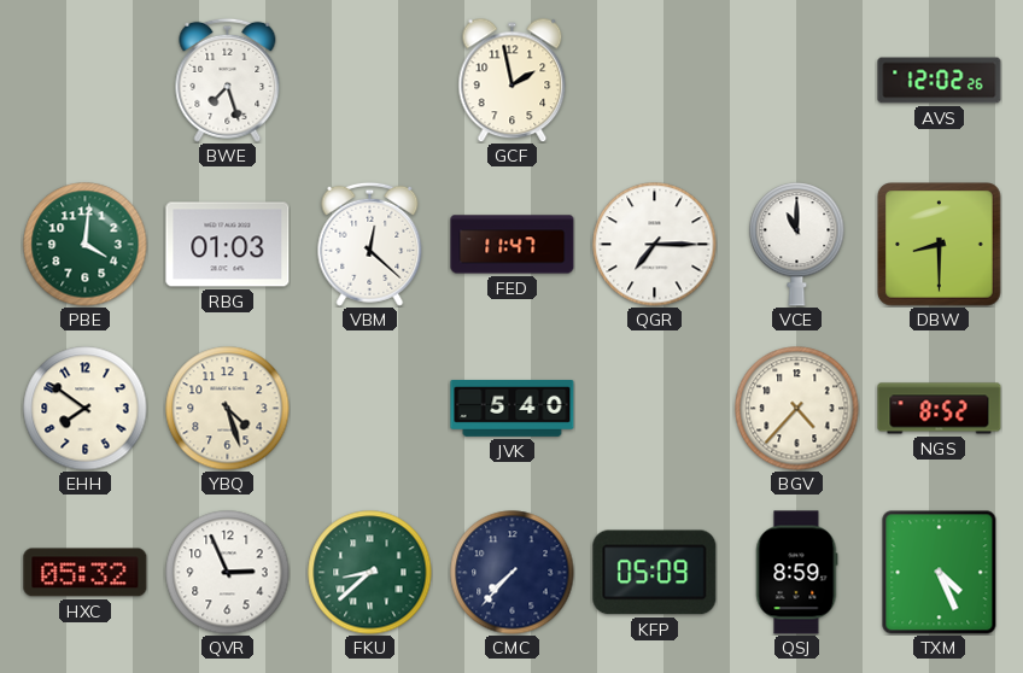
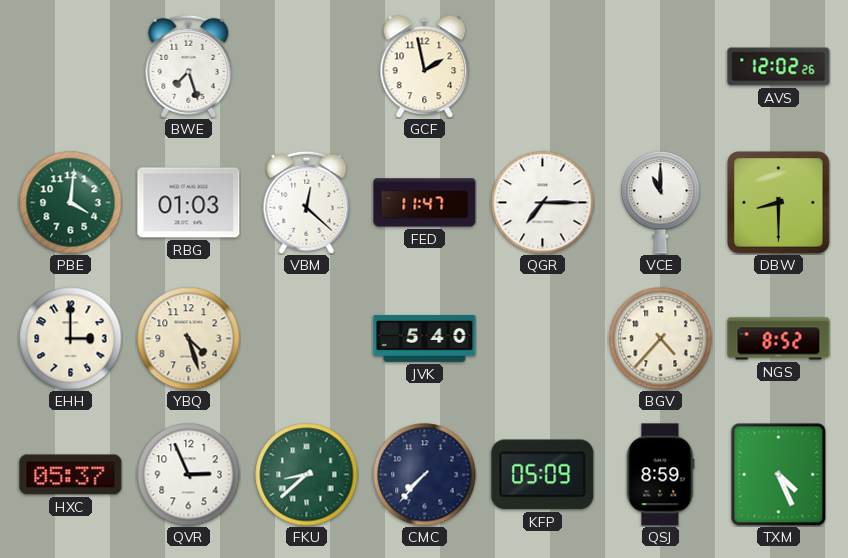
EHH: 7:51 -> 3:00
HXC: 05:32 -> 05:37
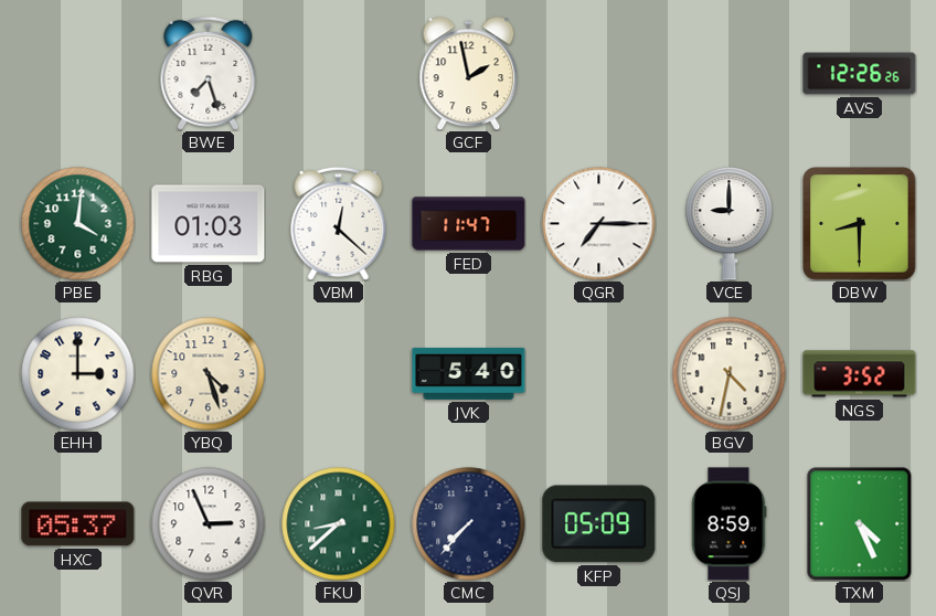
AVS: 12:02 -> 12:26
VCE: 11:00 -> 9:00
BGV: 4:37 -> 4:32
NGS: 8:52 -> 3:52
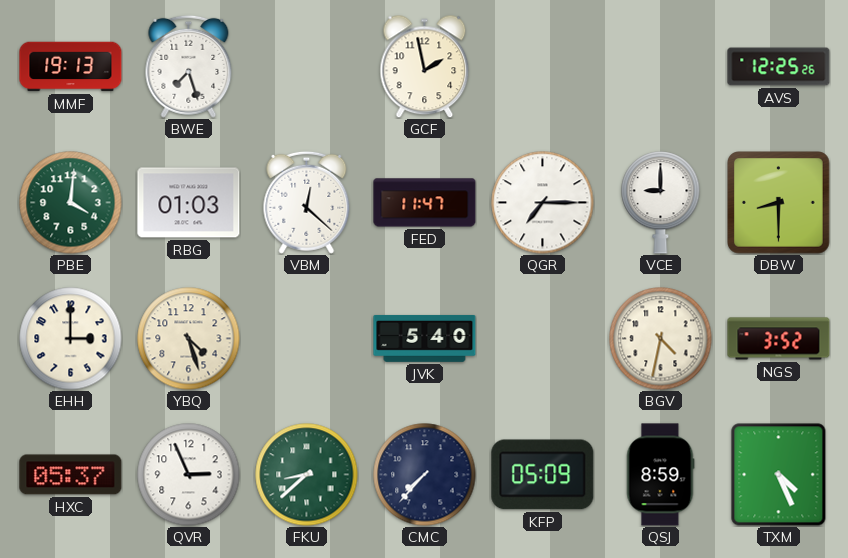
MMF: none -> 19:13
AVS: 12:26 -> 12:25
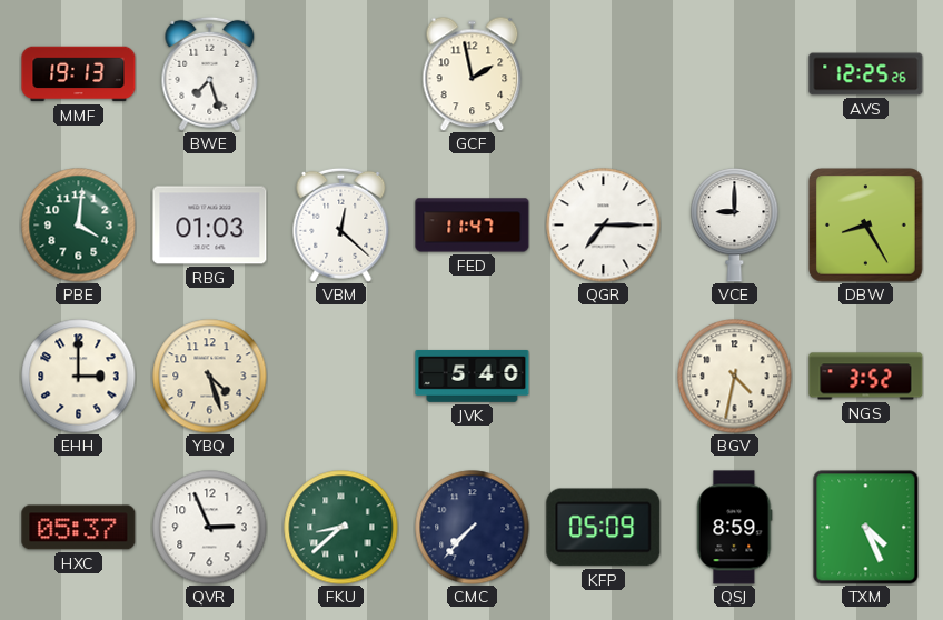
DBW: 8:30 -> 8:25
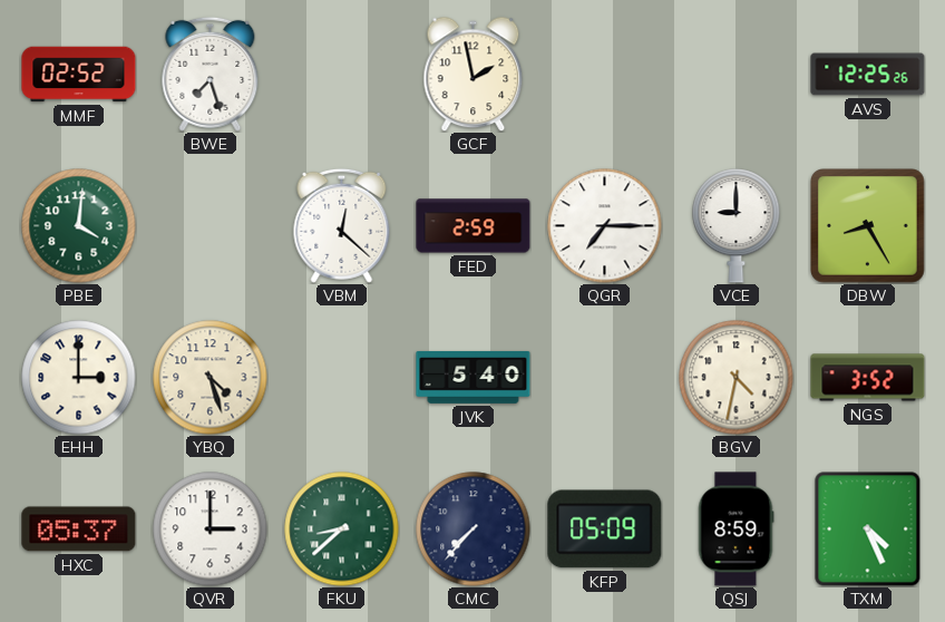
MMF: 19:13 -> 02:52
RBG: 01:03 -> none
FED: 11:47 -> 2:59
QVR: 2:56 -> 3:00
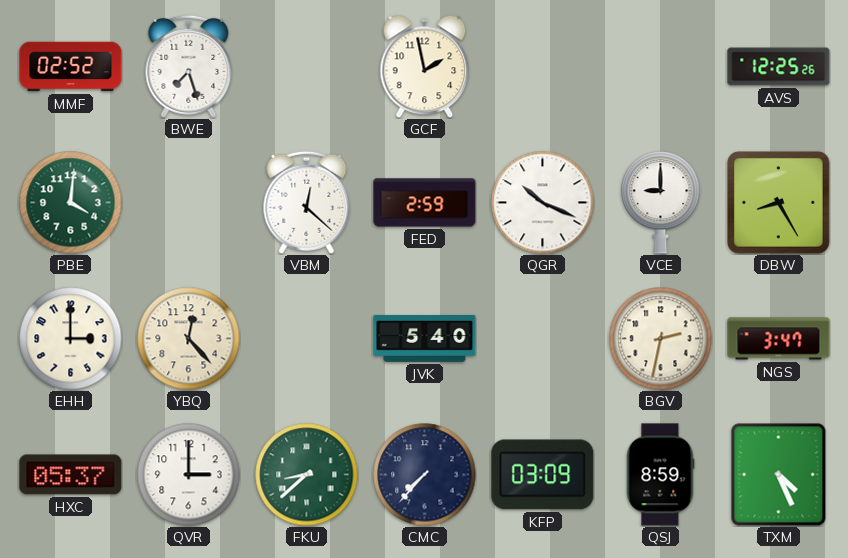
QGR: 7:15 -> 10:19
YBQ: 4:27 -> 12:23
BGV: 4:32 -> 2:32
NGS: 3:52 -> 3:47
KFP: 05:09 -> 03:09
